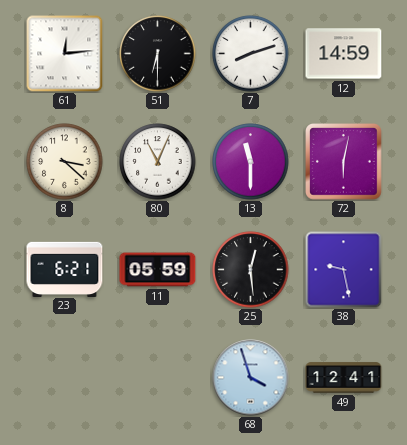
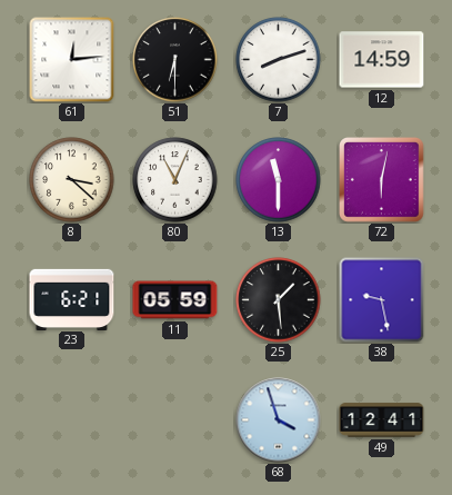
25: 12:29 -> 1:29
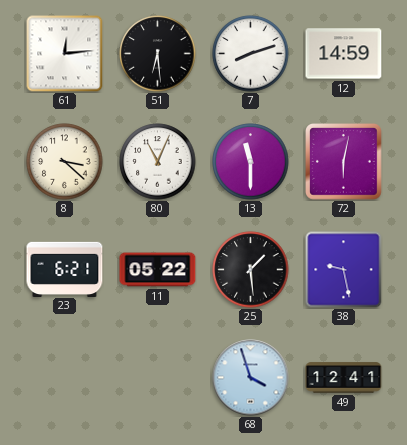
51: 6:30 -> 6:29
11: 05:59 -> 05:22
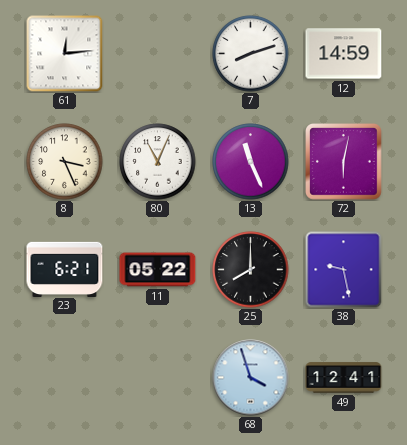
51: 6:29 -> none
8: 3:22 -> 3:26
13: 11:30 -> 11:26
25: 1:29 -> 8:00
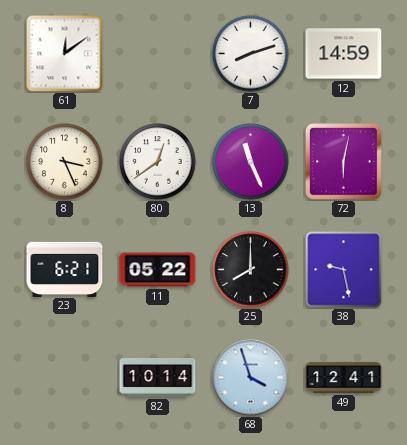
61: 12:14 -> 12:09
80: 11:04 -> 12:39
82: none -> 10:14
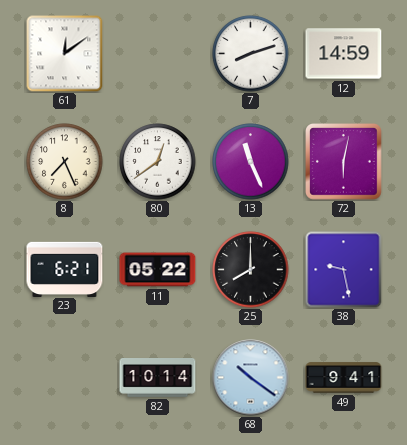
8: 3:26 -> 7:26
68: 3:57 -> 10:21
49: 12:41 -> 9:41
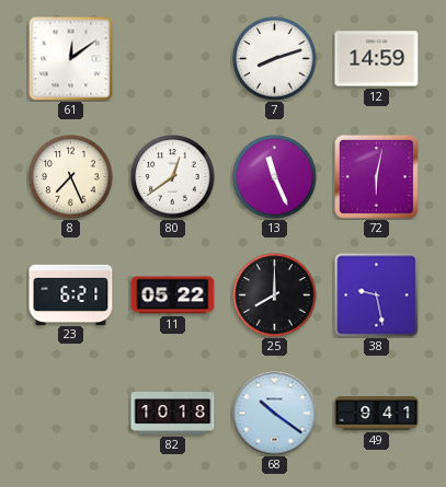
82: 10:14 -> 10:18
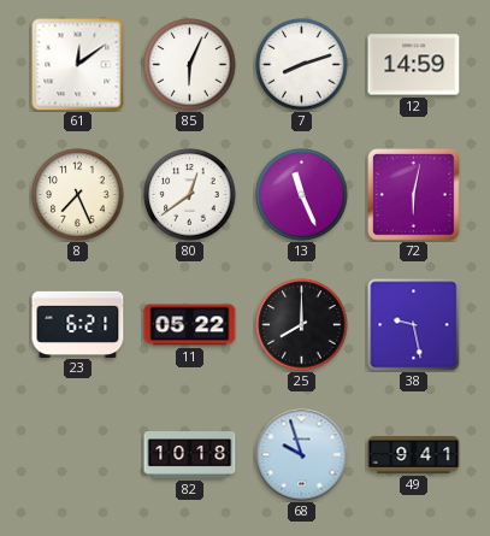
85: none -> 6:04
68: 10:21 -> 9:57
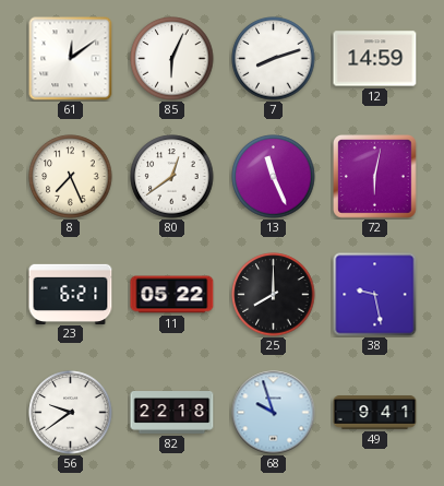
56: none -> 9:39
82: 10:18 -> 22:18
